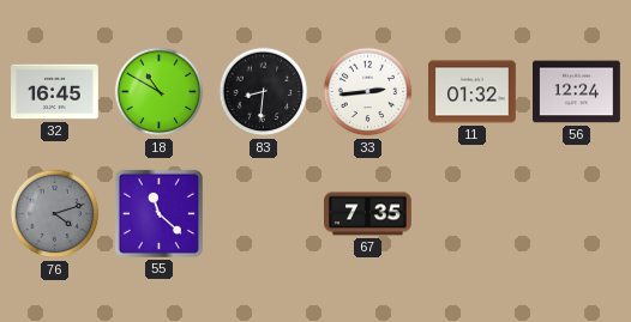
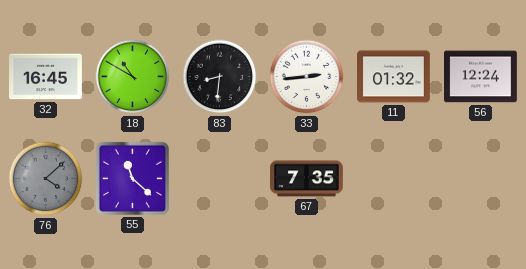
76: 4:12 -> 4:08
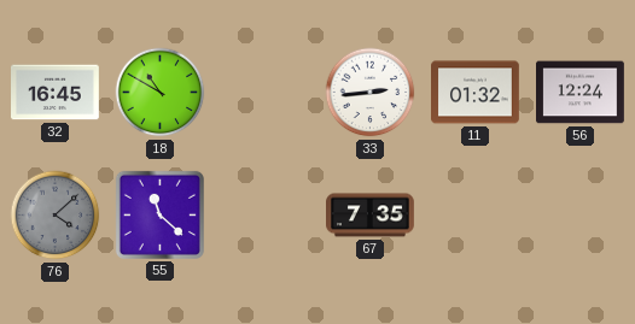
83: 8:31 -> none
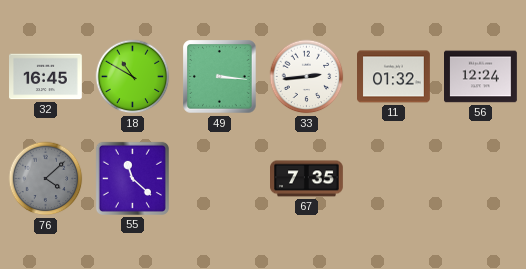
49: none -> 3:16
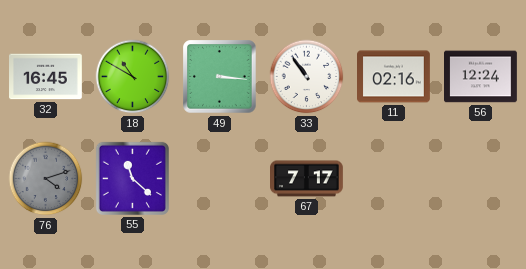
33: 2:44 -> 10:54
11: 01:32 -> 02:16
76: 4:08 -> 4:12
67: 7:35 -> 7:17
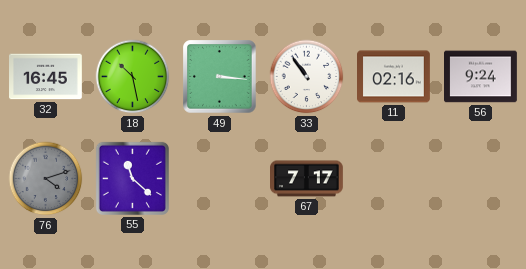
18: 10:50 -> 10:28
56: 12:24 -> 9:24
